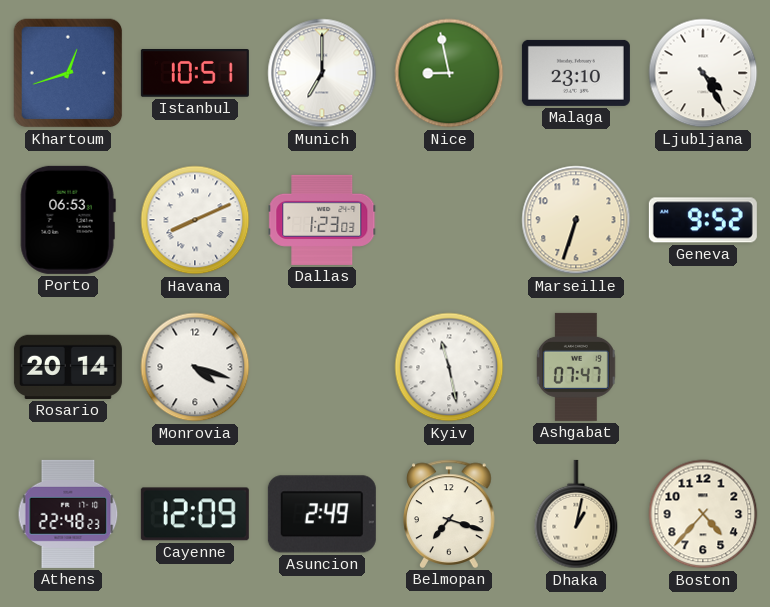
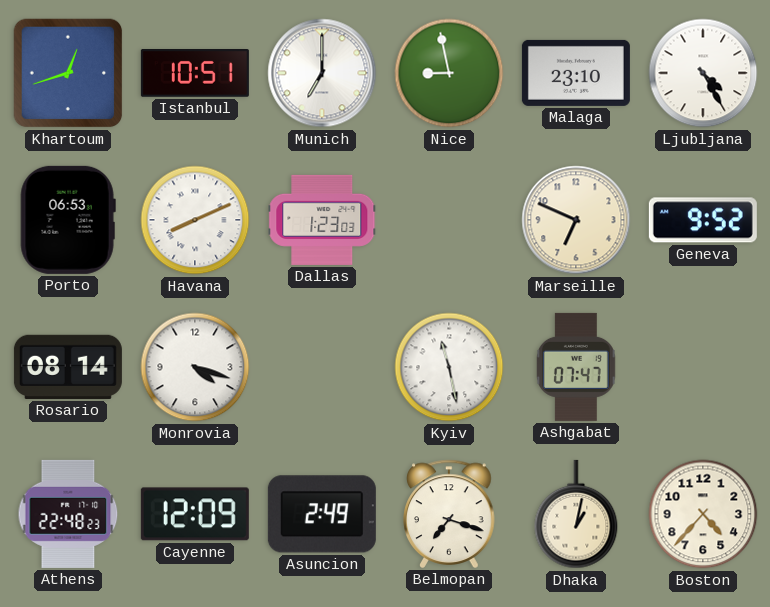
Marseille: 6:33 -> 6:49
Rosario: 20:14 -> 08:14
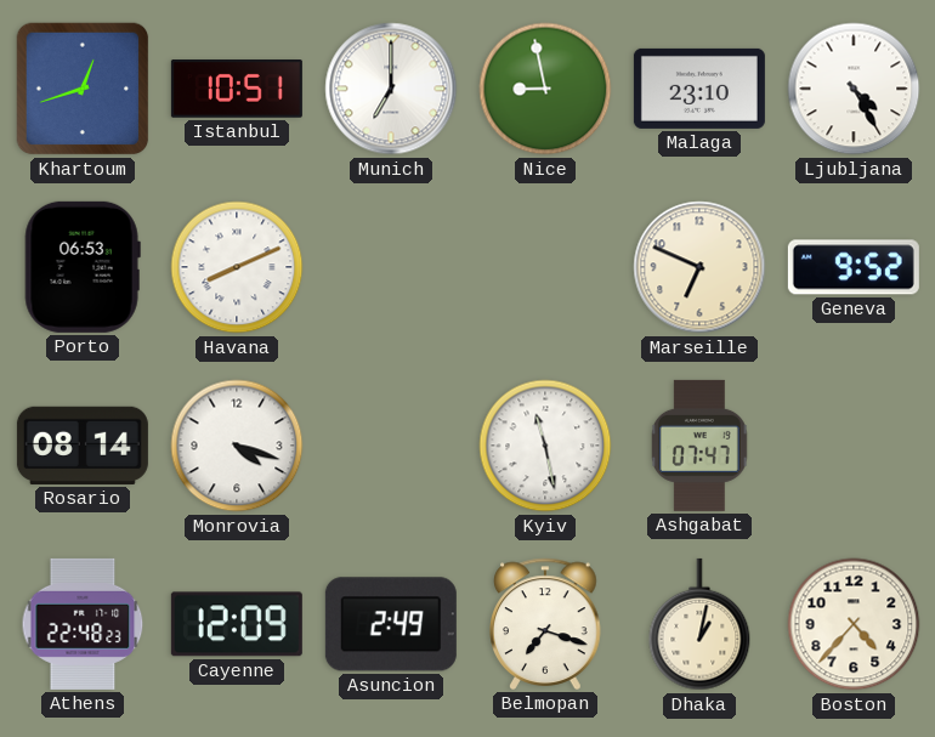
Dallas: 1:23 -> none
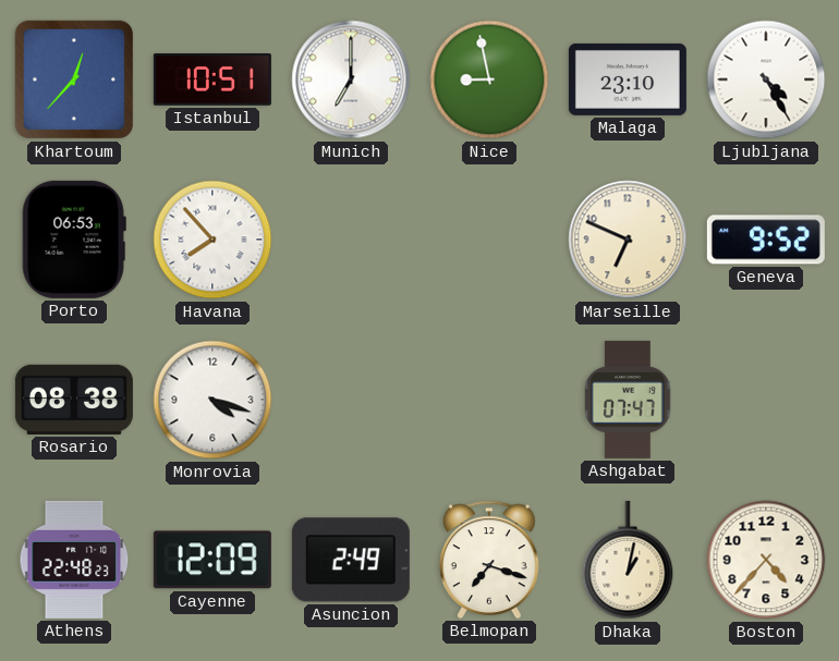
Khartoum: 12:42 -> 12:37
Havana: 8:11 -> 7:53
Rosario: 08:14 -> 08:38
Kyiv: 11:28 -> none
